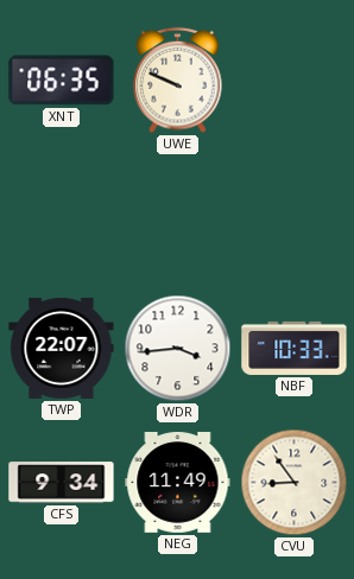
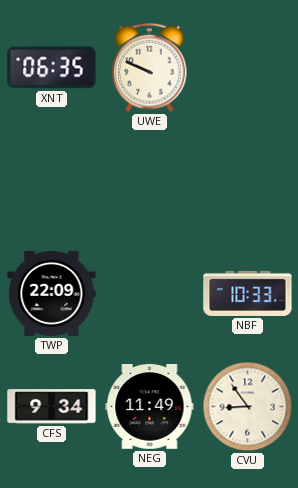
TWP: 22:07 -> 22:09
WDR: 3:44 -> none
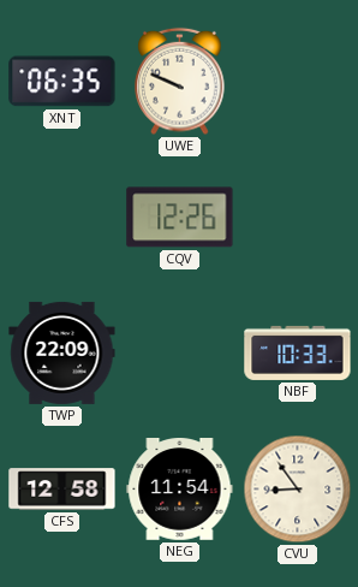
CQV: none -> 12:26
CFS: 9:34 -> 12:58
NEG: 11:49 -> 11:54
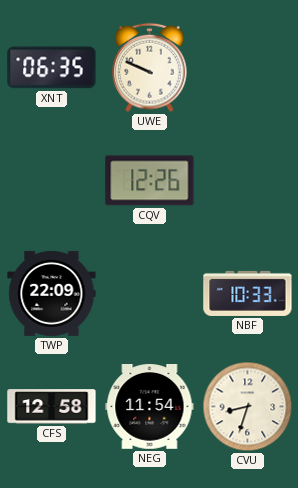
CVU: 8:54 -> 8:33
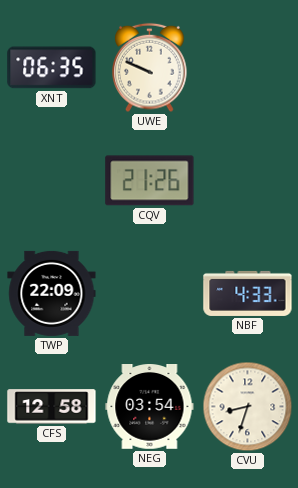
CQV: 12:26 -> 21:26
NBF: 10:33 -> 4:33
NEG: 11:54 -> 03:54
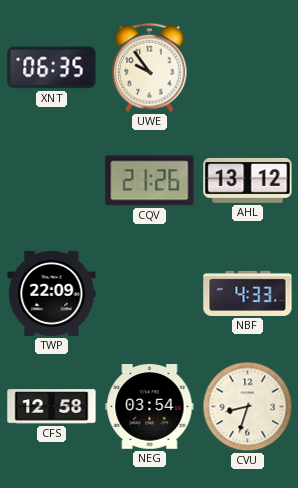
UWE: 9:49 -> 9:54
AHL: none -> 13:12
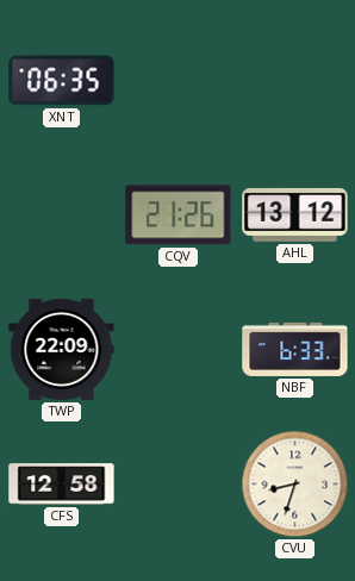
UWE: 9:54 -> none
NBF: 4:33 -> 6:33
NEG: 03:54 -> none
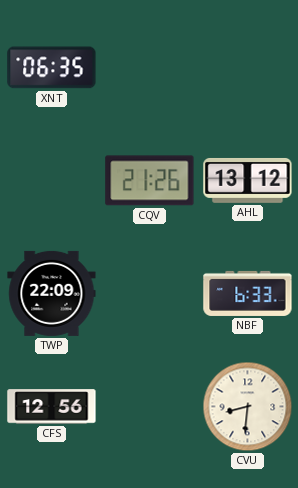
CFS: 12:58 -> 12:56
CVU: 8:33 -> 8:31
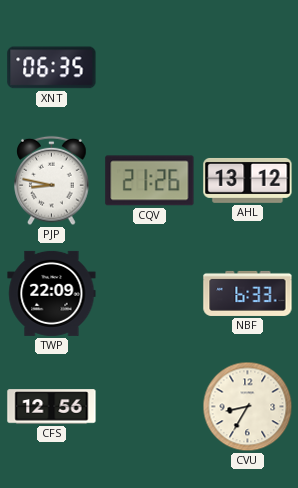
PJP: none -> 8:47
CVU: 8:31 -> 8:35
